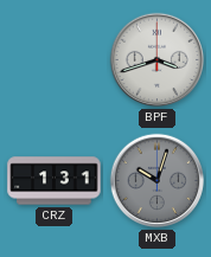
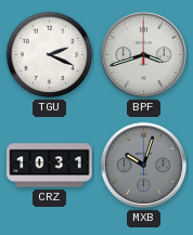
TGU: none -> 2:19
CRZ: 1:31 -> 10:31
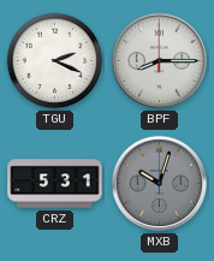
BPF: 3:42 -> 8:15
CRZ: 10:31 -> 5:31
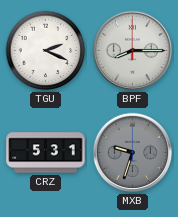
MXB: 10:03 -> 9:33
